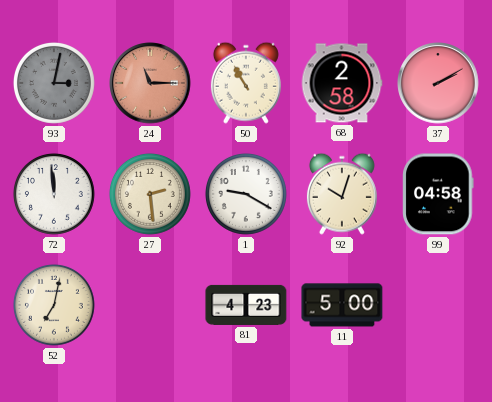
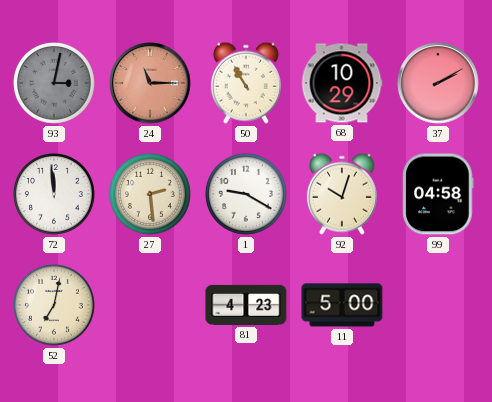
68: 2:58 -> 10:29
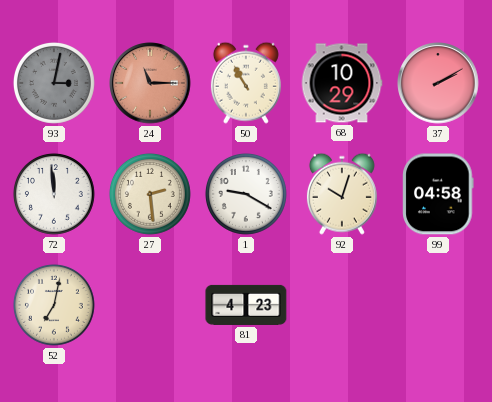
11: 5:00 -> none
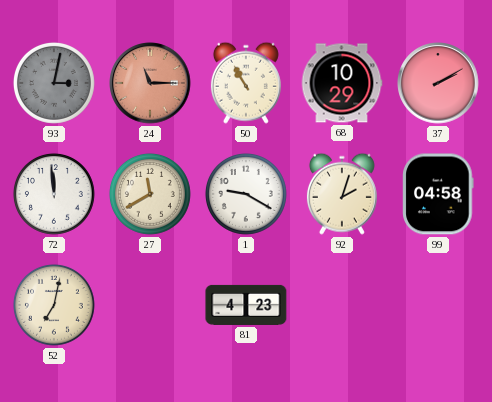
27: 2:29 -> 11:40
92: 10:03 -> 2:03
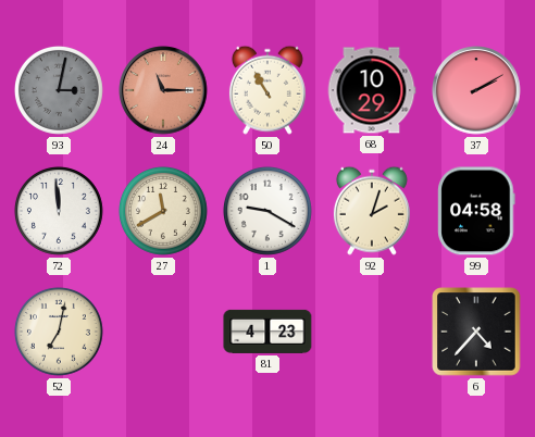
6: none -> 4:37
